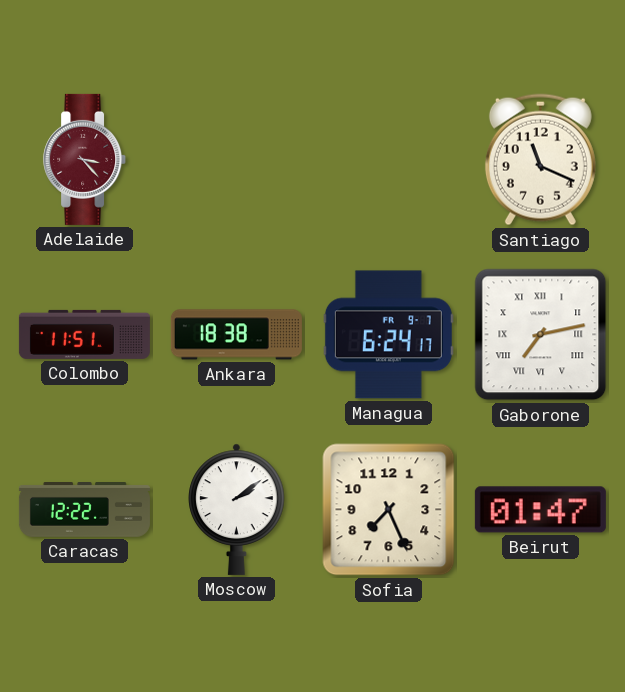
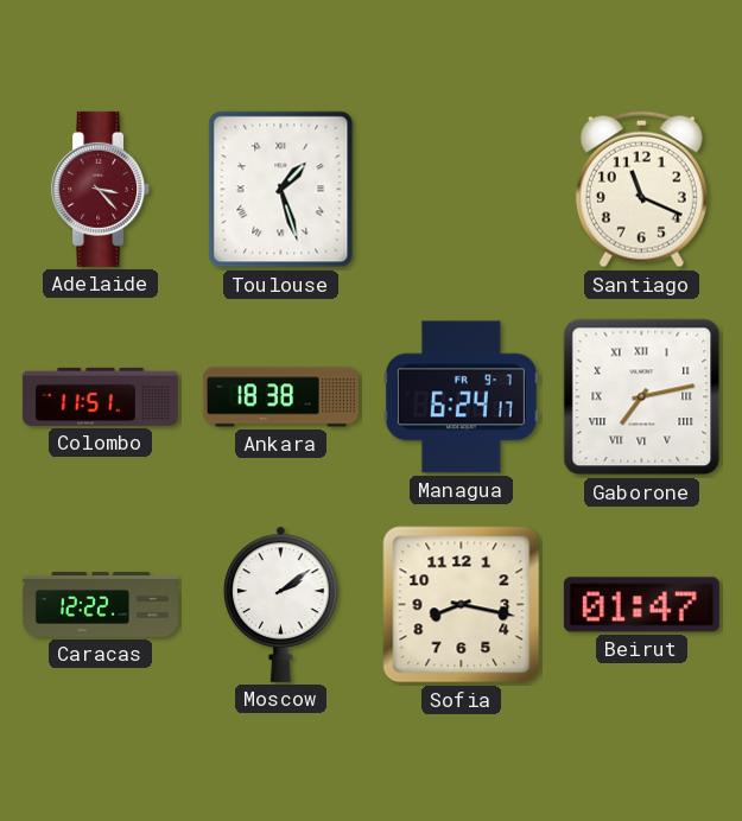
Toulouse: none -> 1:27
Sofia: 7:26 -> 8:17
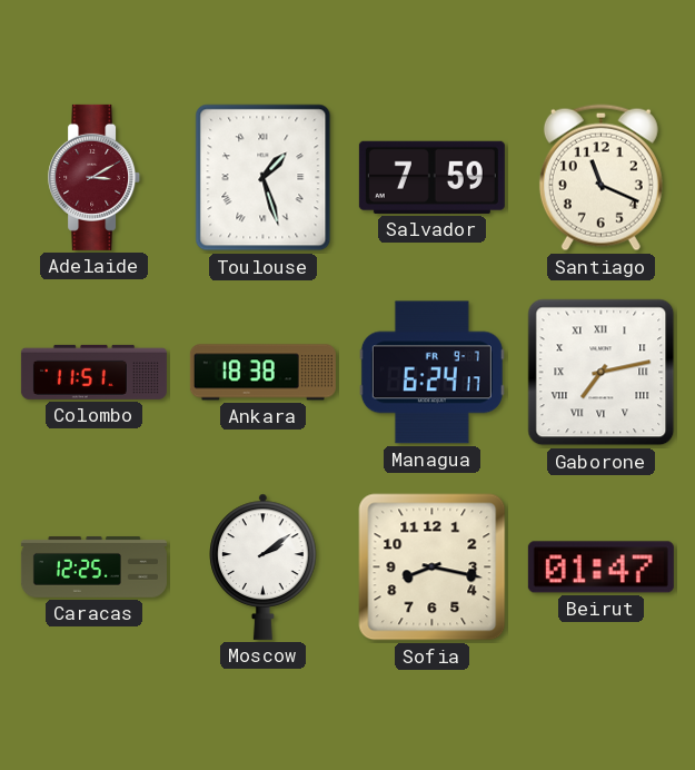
Adelaide: 3:23 -> 3:10
Salvador: none -> 7:59
Caracas: 12:22 -> 12:25
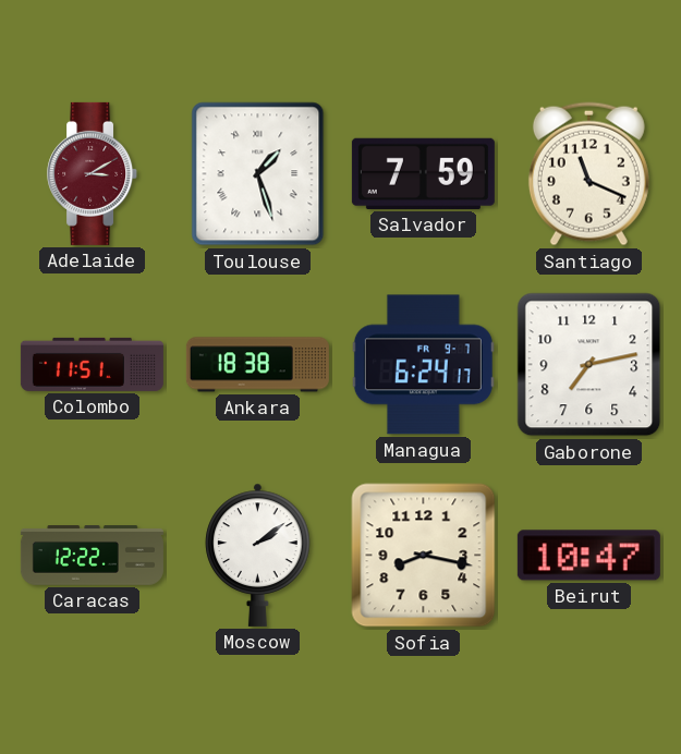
Gaborone numerals: Roman -> Arabic
Caracas: 12:25 -> 12:22
Beirut: 01:47 -> 10:47
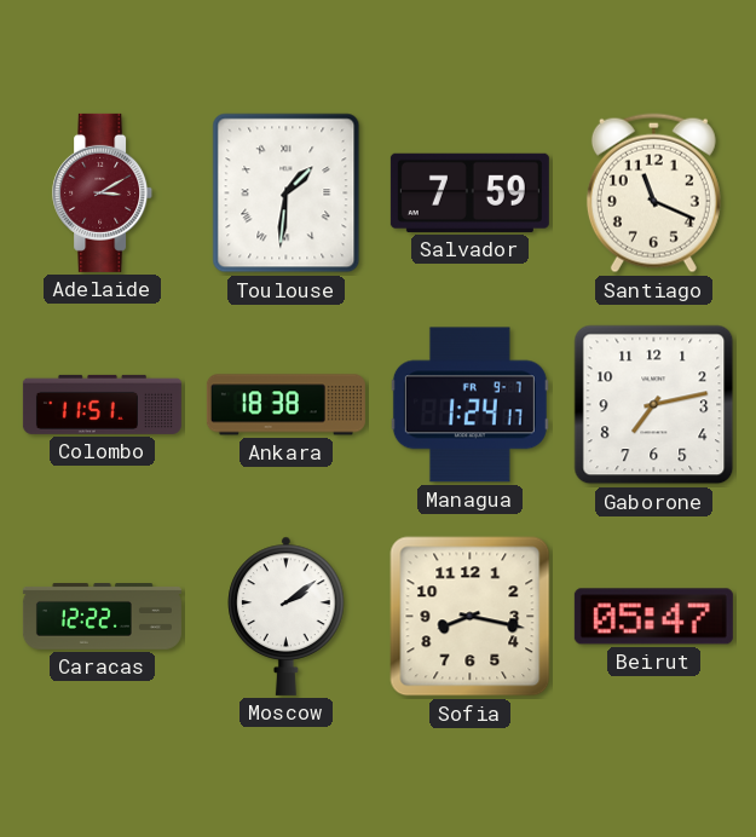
Toulouse: 1:27 -> 1:31
Managua: 6:24 -> 1:24
Beirut: 10:47 -> 05:47
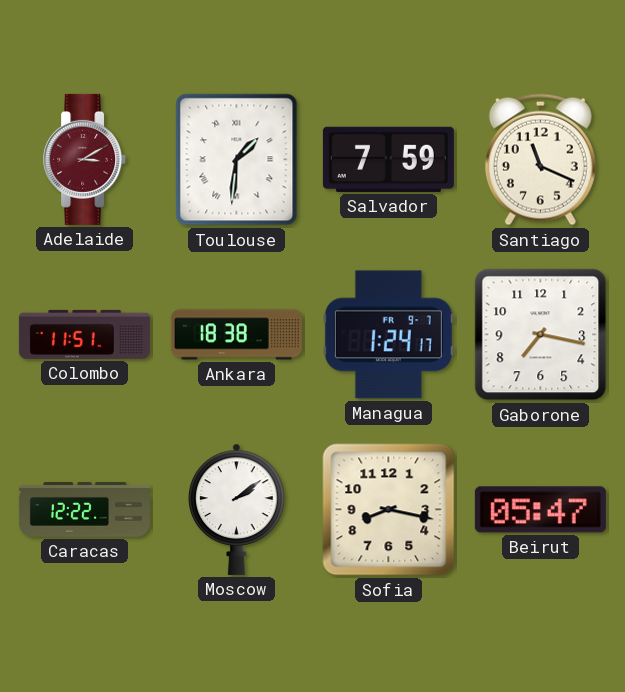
Gaborone: 7:13 -> 7:17
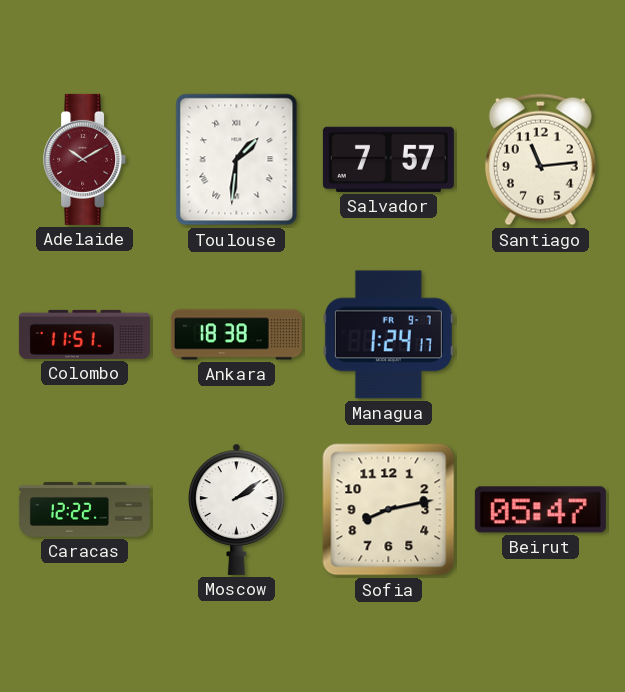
Adelaide: 3:10 -> 10:10
Salvador: 7:59 -> 7:57
Santiago: 11:19 -> 11:14
Gaborone: 7:17 -> none
Sofia: 8:17 -> 8:13
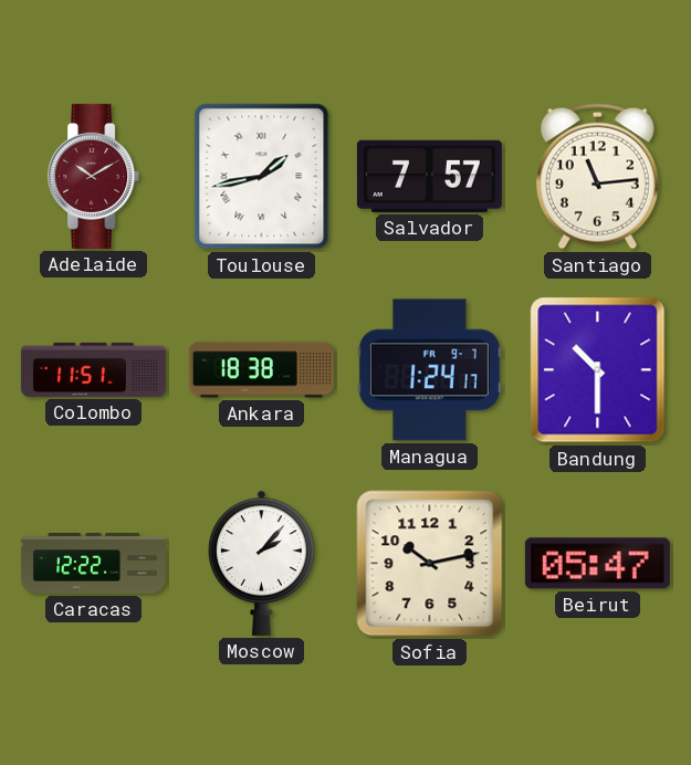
Toulouse: 1:31 -> 1:43
Bandung: none -> 10:30
Moscow: 2:09 -> 2:07
Sofia: 8:13 -> 10:13
